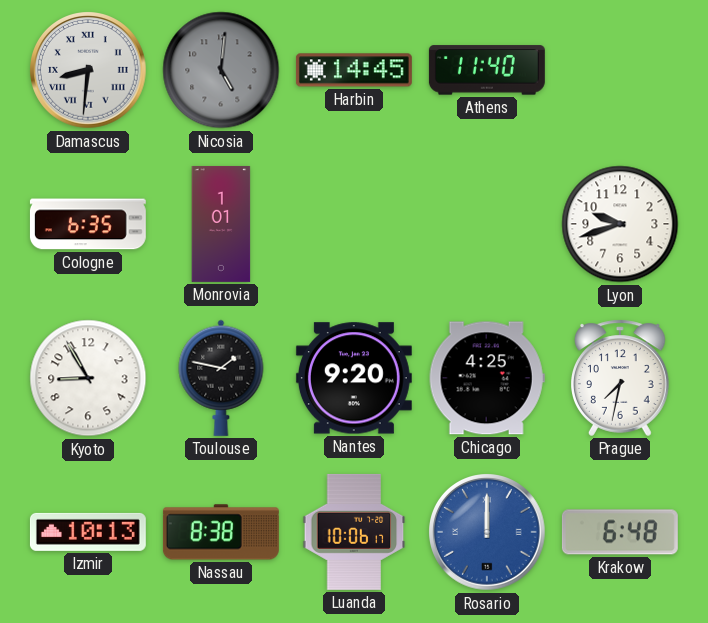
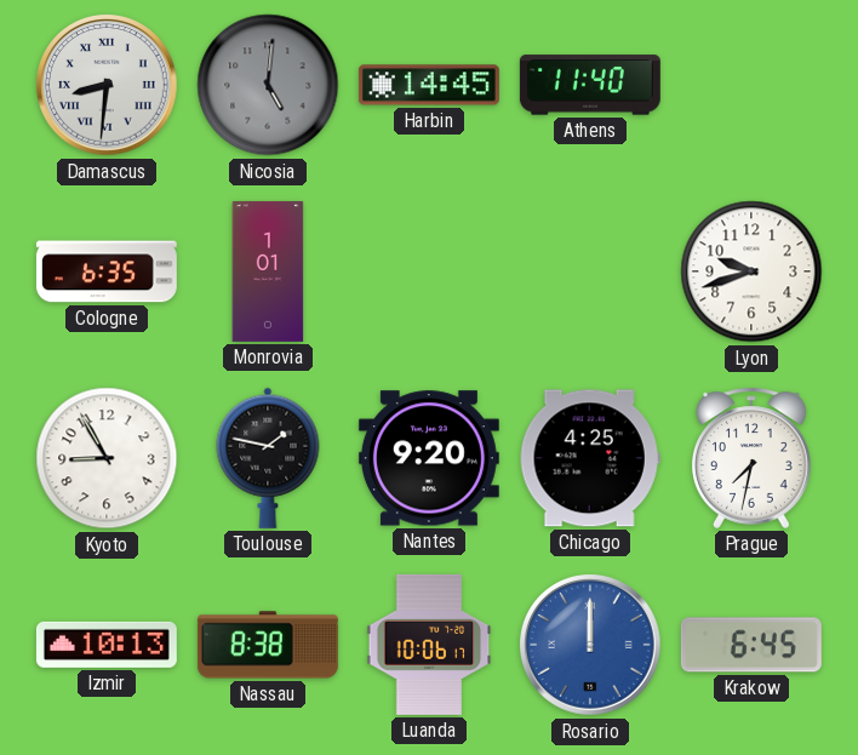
Krakow: 6:48 -> 6:45
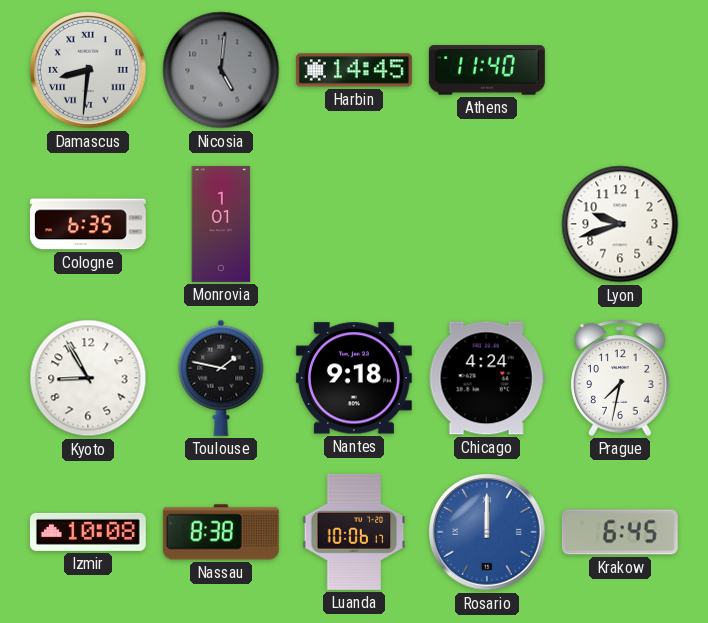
Nantes: 9:20 -> 9:18
Chicago: 4:25 -> 4:24
Izmir: 10:13 -> 10:08
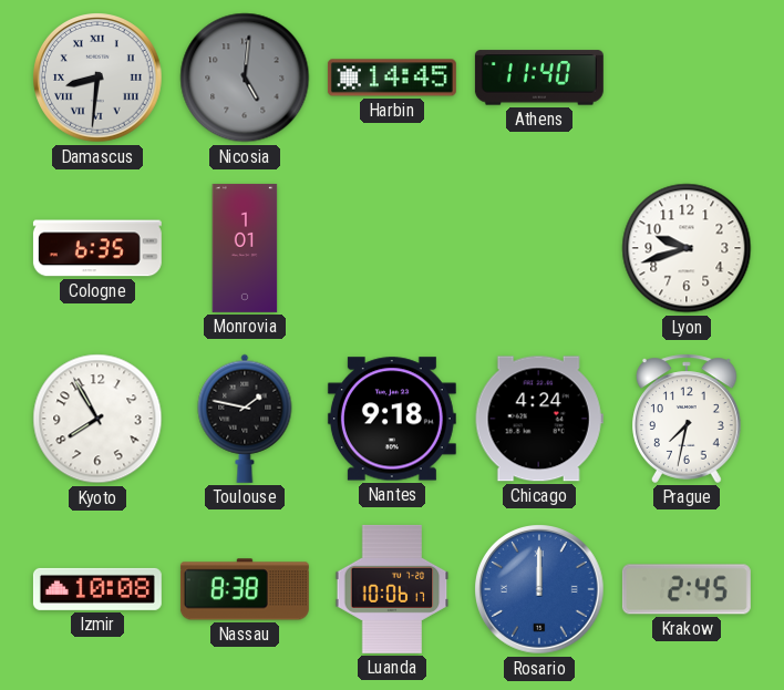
Kyoto: 8:55 -> 7:55
Krakow: 6:45 -> 2:45
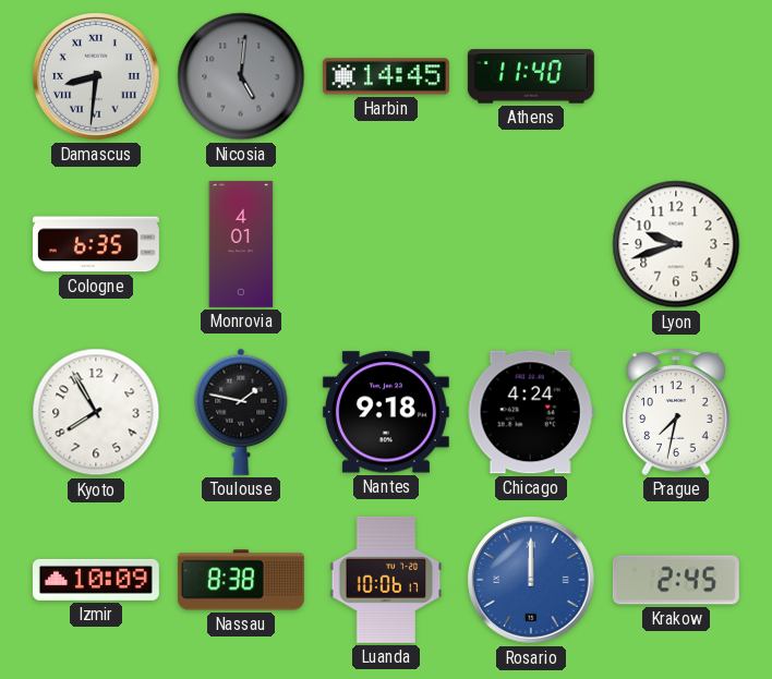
Monrovia: 1:01 -> 4:01
Izmir: 10:08 -> 10:09
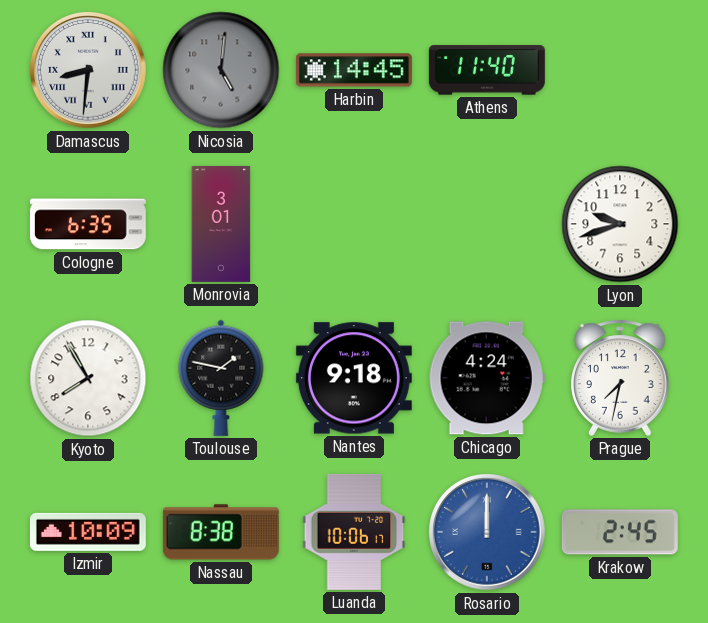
Monrovia: 4:01 -> 3:01
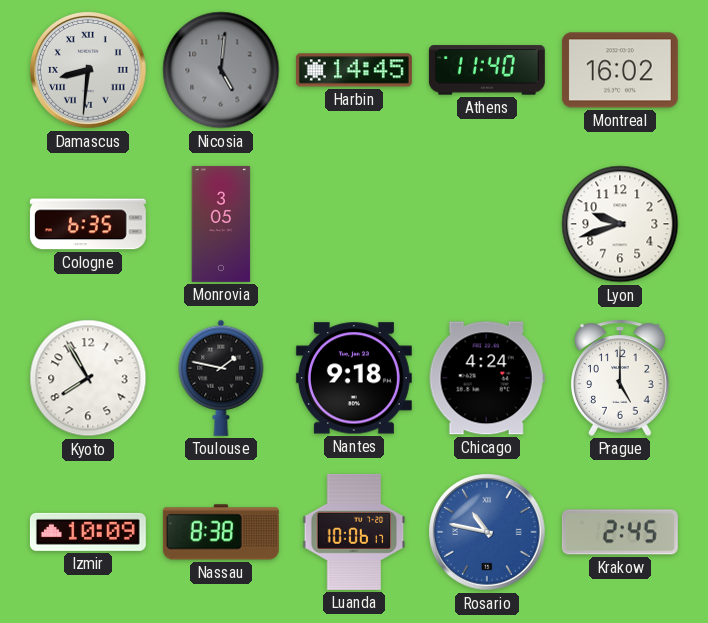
Montreal: none -> 16:02
Monrovia: 3:01 -> 3:05
Prague: 7:32 -> 5:00
Rosario: 12:00 -> 10:47
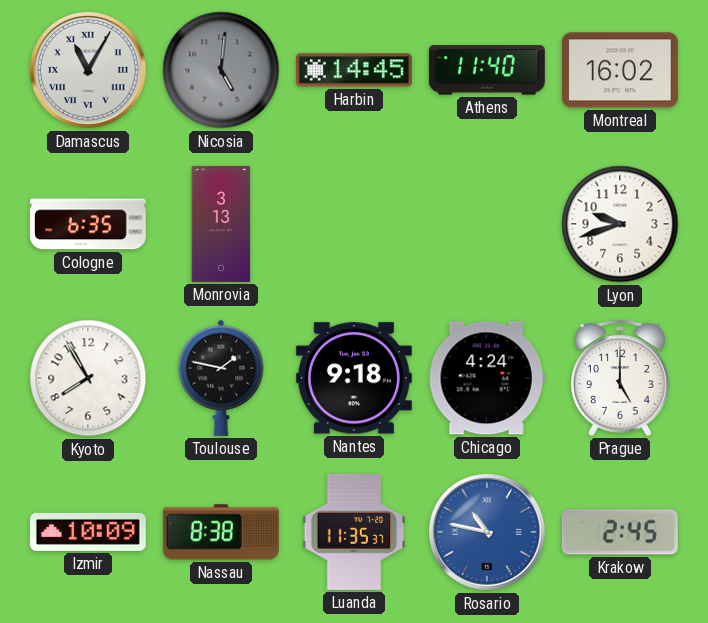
Damascus: 8:31 -> 11:05
Monrovia: 3:05 -> 3:13
Luanda: 10:06 -> 11:35
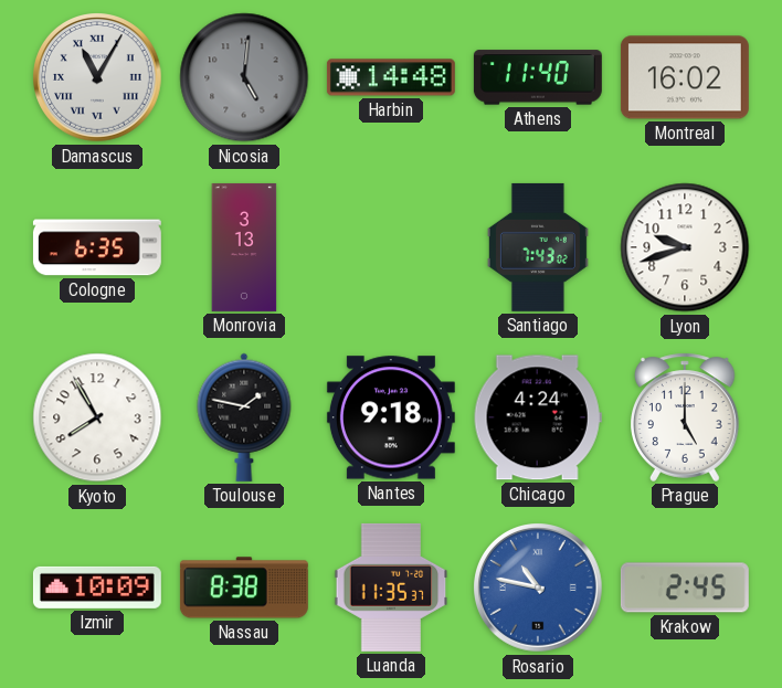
Harbin: 14:45 -> 14:48
Santiago: none -> 7:43
